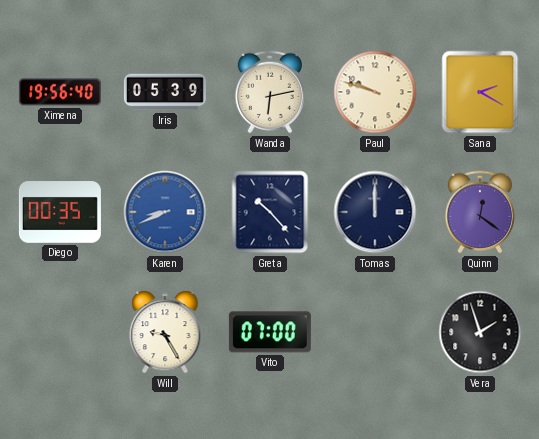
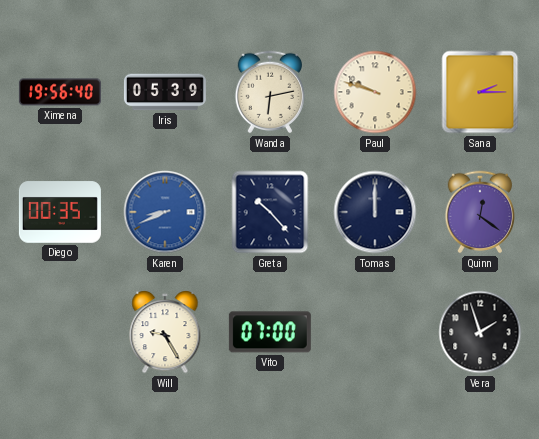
Sana: 2:20 -> 2:15
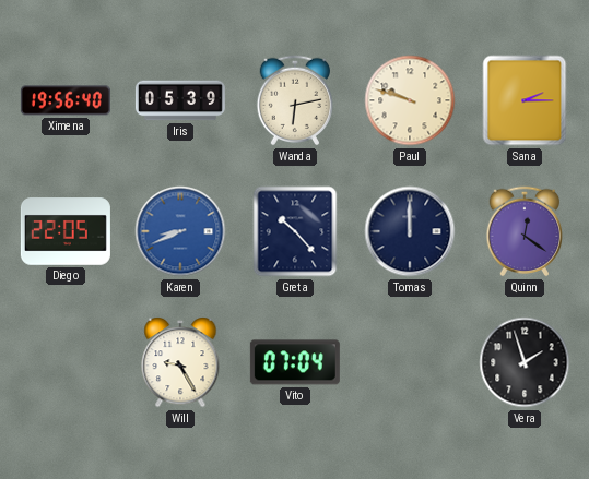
Diego: 00:35 -> 22:05
Vito: 07:00 -> 07:04
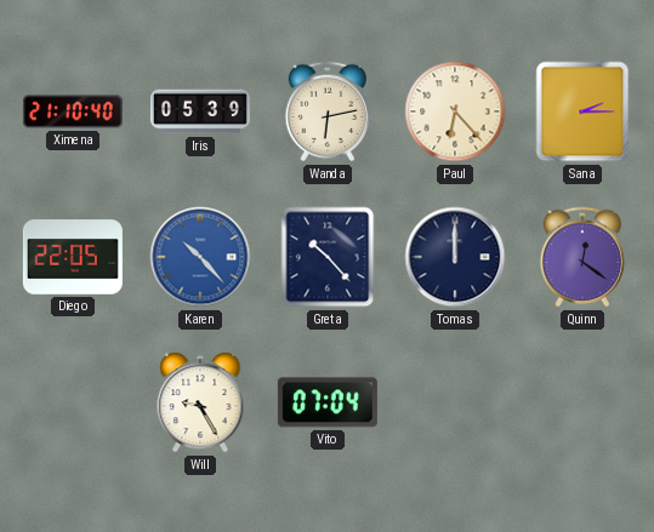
Ximena: 19:56 -> 21:10
Paul: 9:48 -> 6:23
Karen: 8:41 -> 10:23
Vera: 1:57 -> none
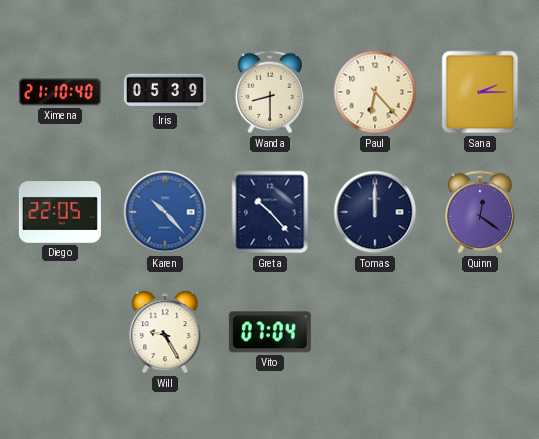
Wanda: 6:13 -> 8:30
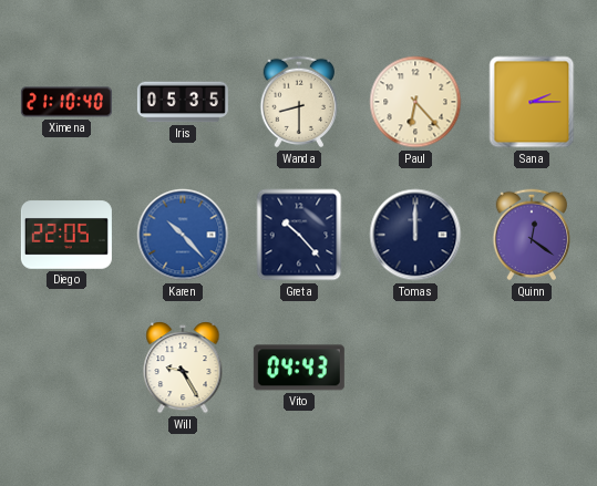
Iris: 05:39 -> 05:35
Vito: 07:04 -> 04:43
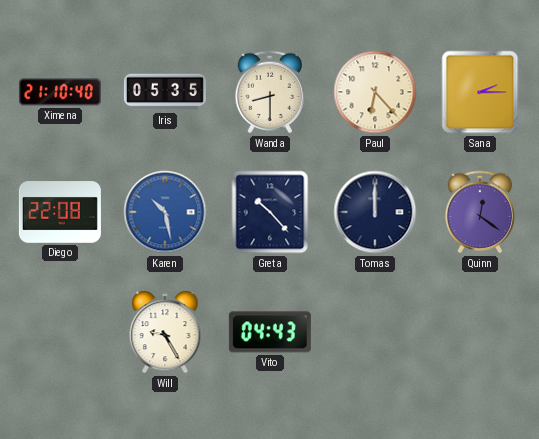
Diego: 22:05 -> 22:08
Karen: 10:23 -> 10:28
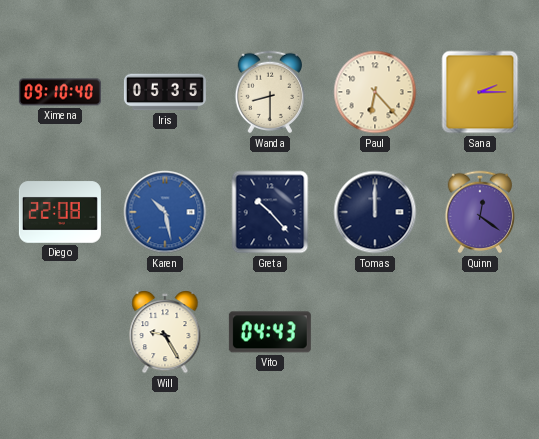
Ximena: 21:10 -> 09:10
